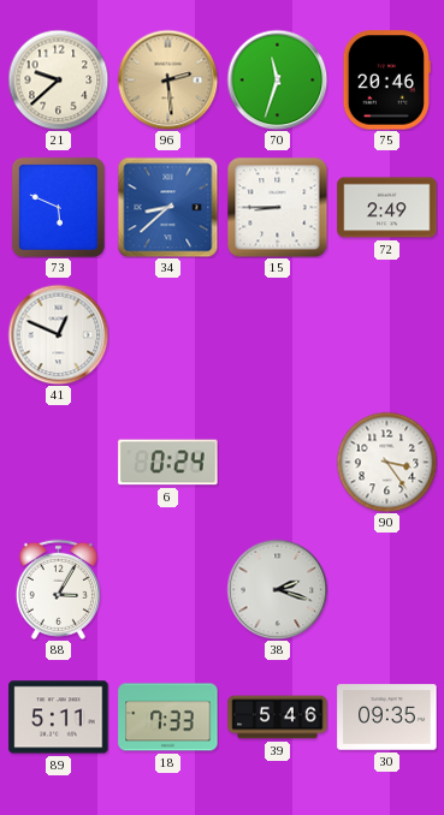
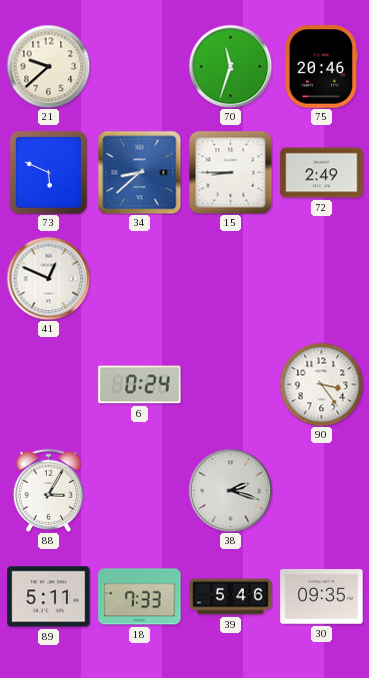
96: 2:29 -> none
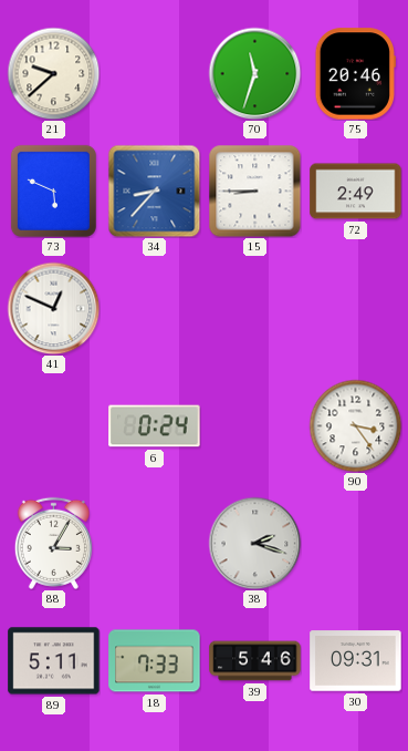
34: 8:38 -> 8:37
30: 09:35 -> 09:31
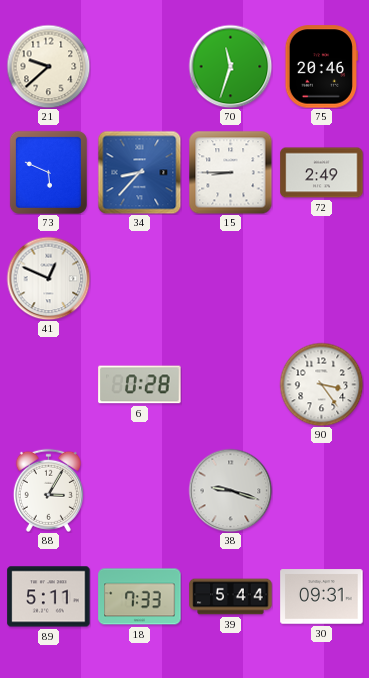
6: 0:24 -> 0:28
38: 2:18 -> 9:18
39: 5:46 -> 5:44
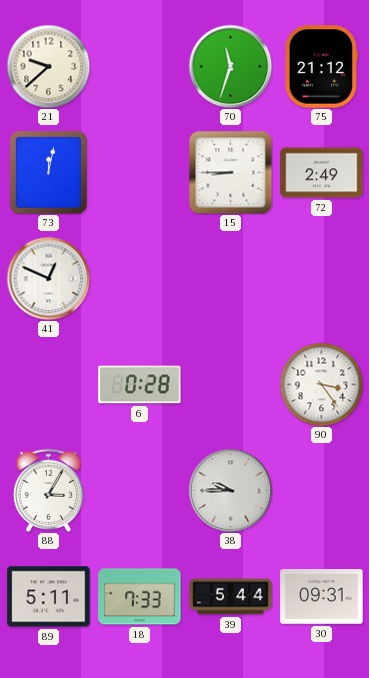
75: 20:46 -> 21:12
73: 5:49 -> 12:02
34: 8:37 -> none
38: 9:18 -> 9:45
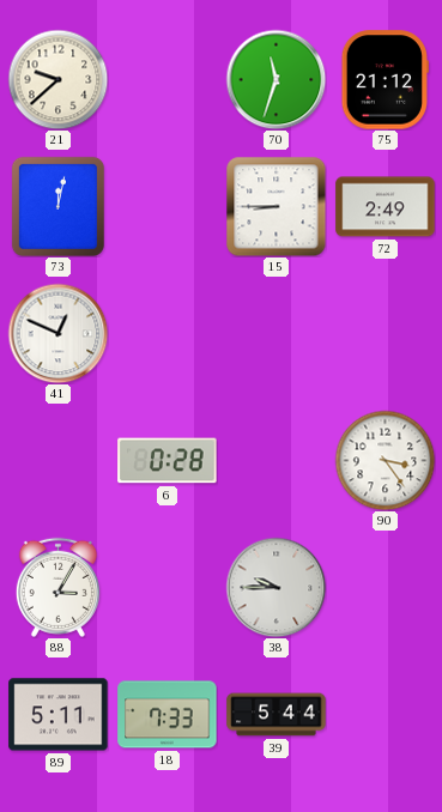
30: 09:31 -> none
